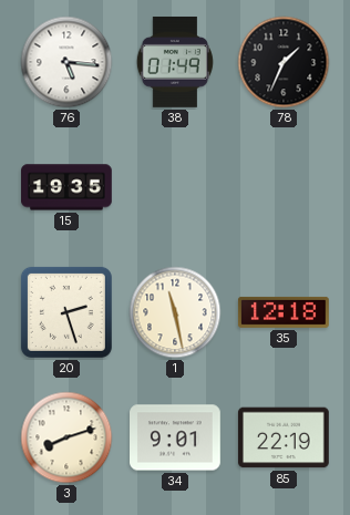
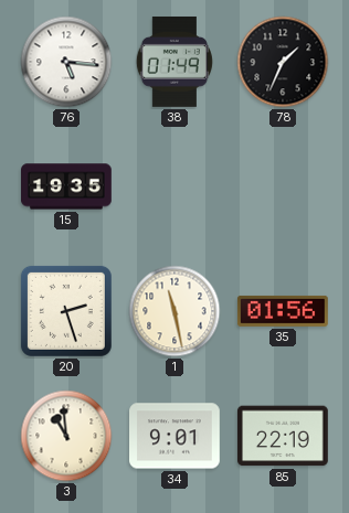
35: 12:18 -> 01:56
3: 8:12 -> 10:59
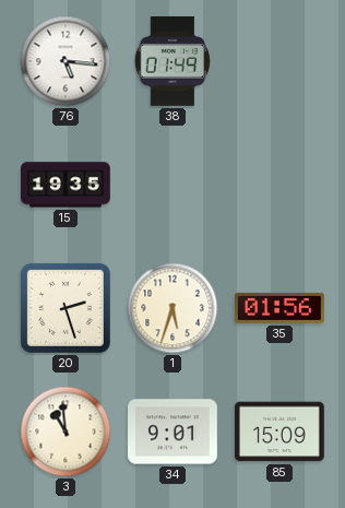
78: 1:34 -> none
1: 11:28 -> 5:33
85: 22:19 -> 15:09
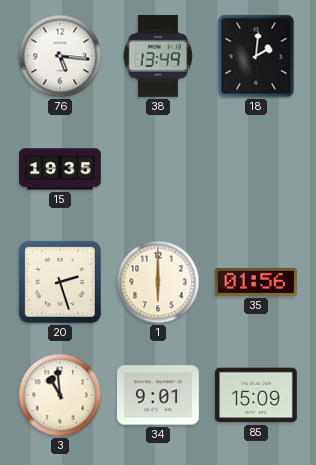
38: 01:49 -> 13:49
18: none -> 2:01
1: 5:33 -> 6:00
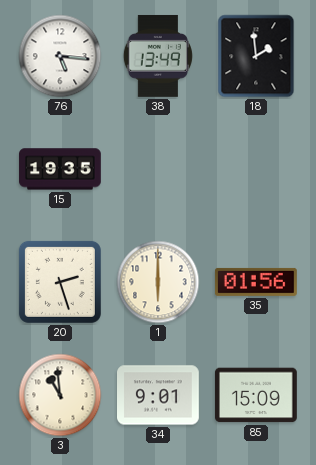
18: 2:01 -> 1:59
